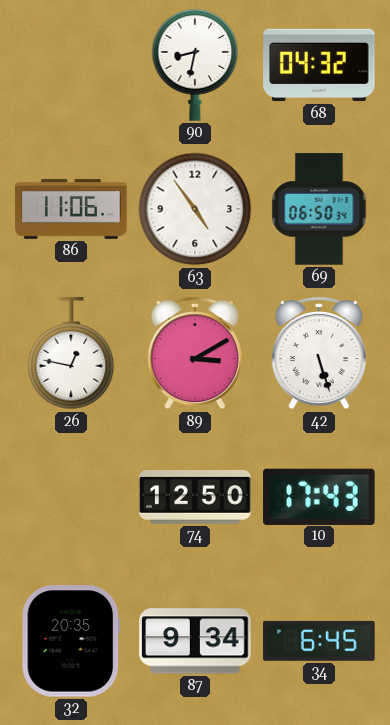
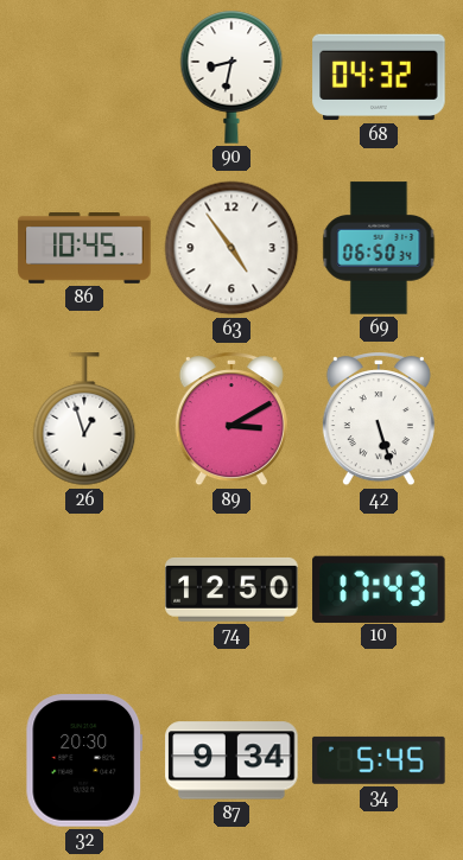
86: 11:06 -> 10:45
26: 12:47 -> 12:57
32: 20:35 -> 20:30
34: 6:45 -> 5:45
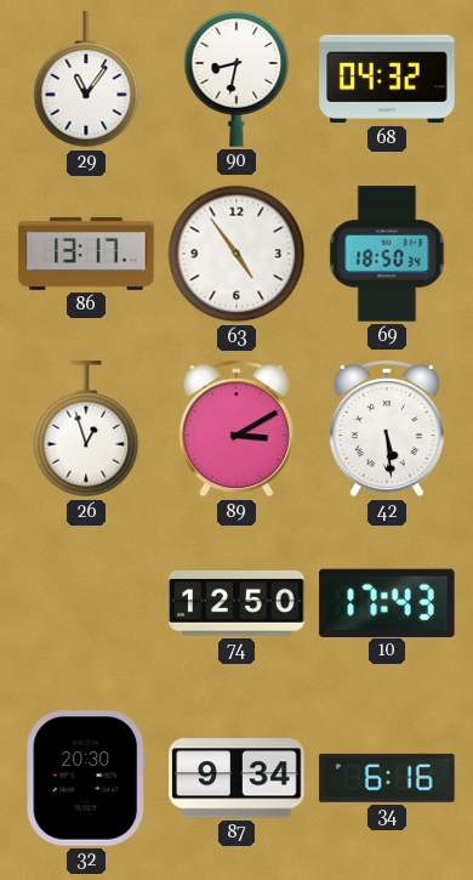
29: none -> 11:06
86: 10:45 -> 13:17
69: 06:50 -> 18:50
42: 5:27 -> 5:29
34: 5:45 -> 6:16
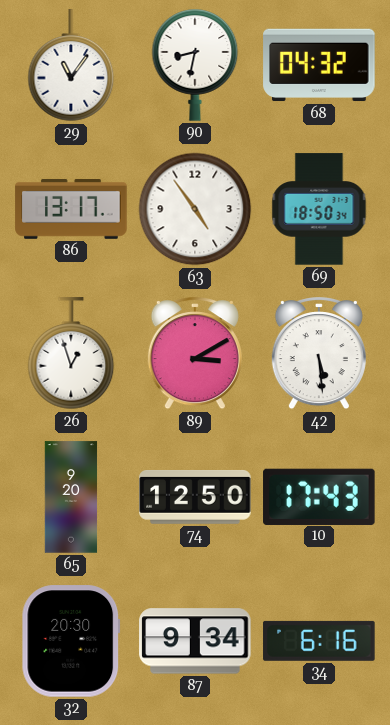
65: none -> 9:20
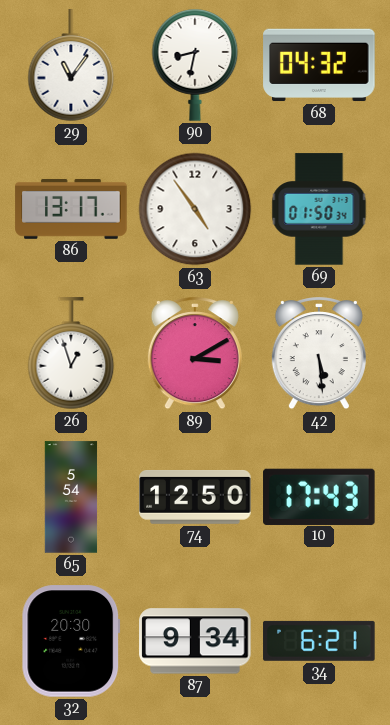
69: 18:50 -> 01:50
65: 9:20 -> 5:54
34: 6:16 -> 6:21
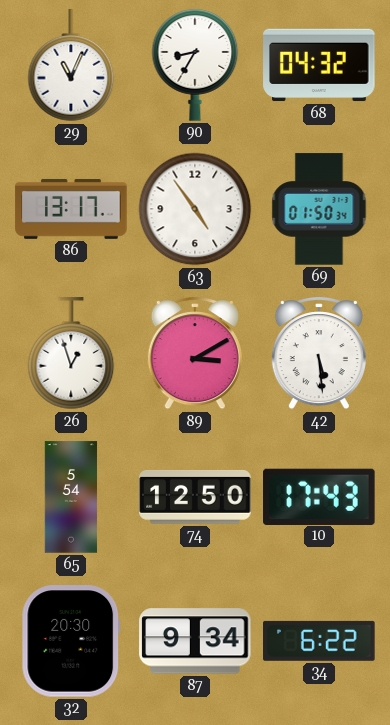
29: 11:06 -> 11:04
90: 8:32 -> 8:35
34: 6:21 -> 6:22
